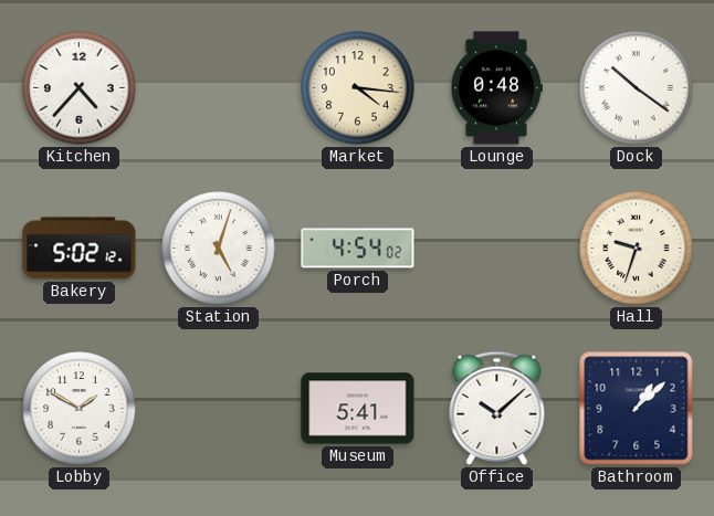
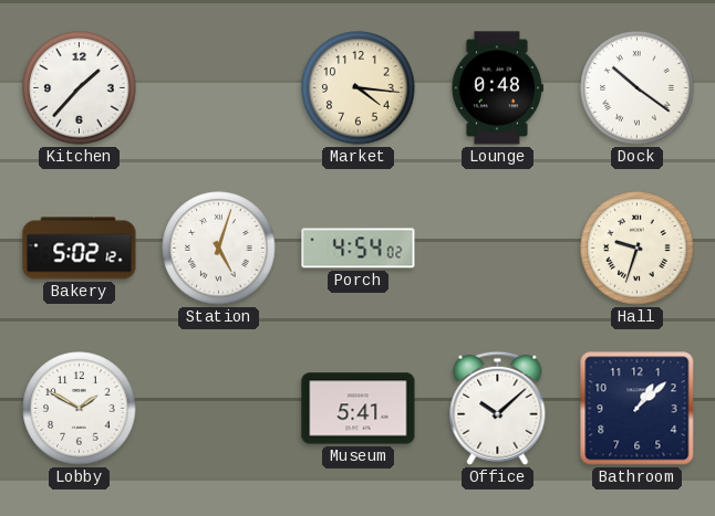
Kitchen: 4:37 -> 1:37
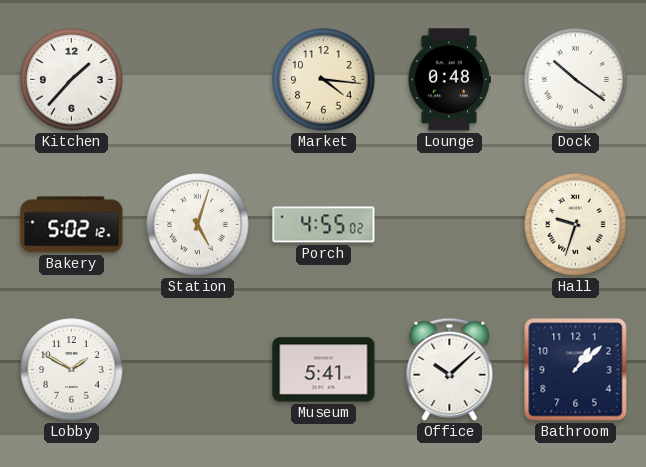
Porch: 4:54 -> 4:55
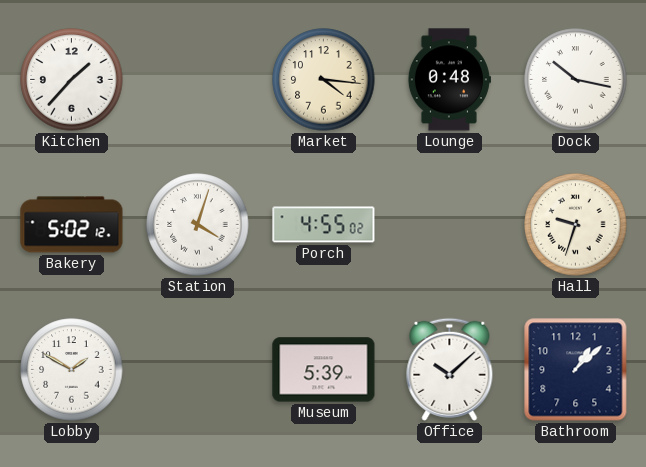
Dock: 10:21 -> 10:17
Station: 5:03 -> 4:03
Museum: 5:41 -> 5:39
